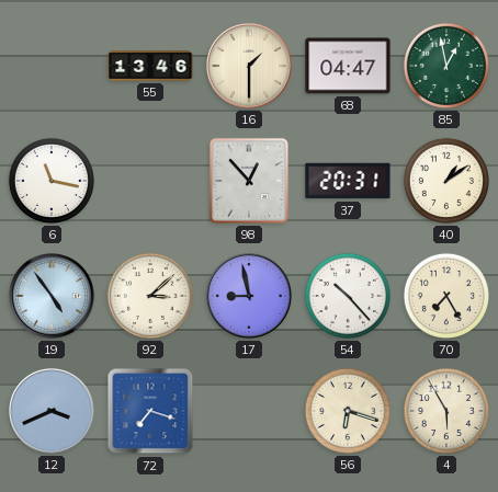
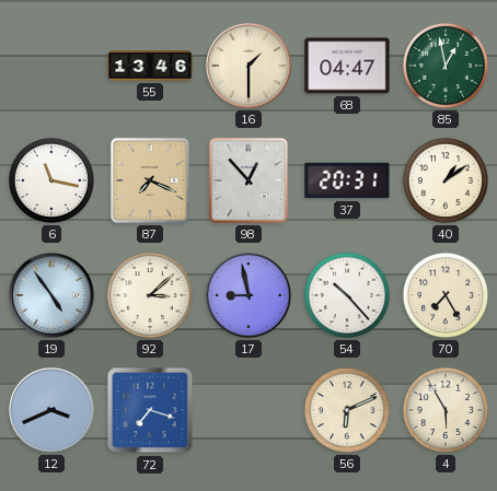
87: none -> 7:19
56: 6:18 -> 6:11
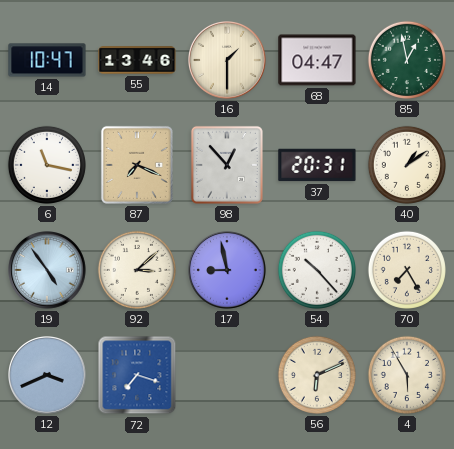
14: none -> 10:47
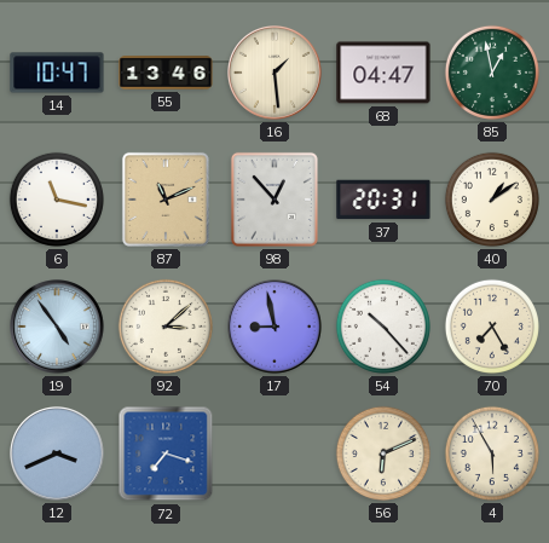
16: 1:30 -> 1:29
87: 7:19 -> 11:11
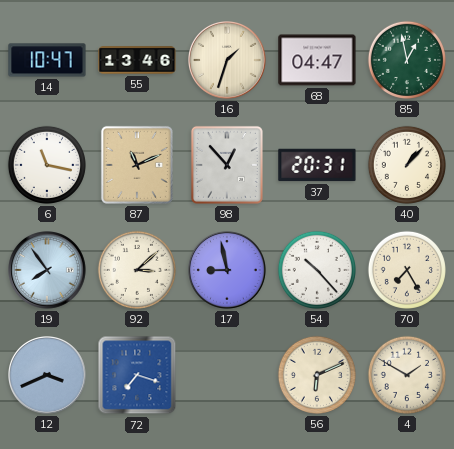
16: 1:29 -> 1:33
40: 1:09 -> 1:07
19: 4:54 -> 7:54
4: 5:55 -> 1:50
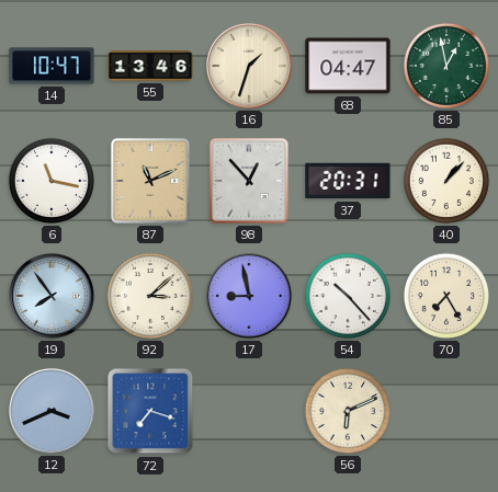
4: 1:50 -> none
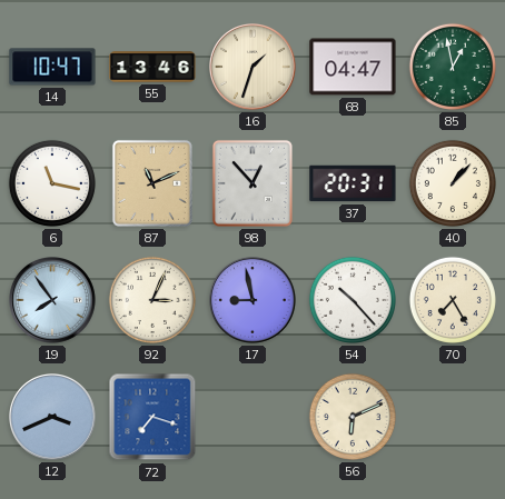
92: 3:08 -> 3:04
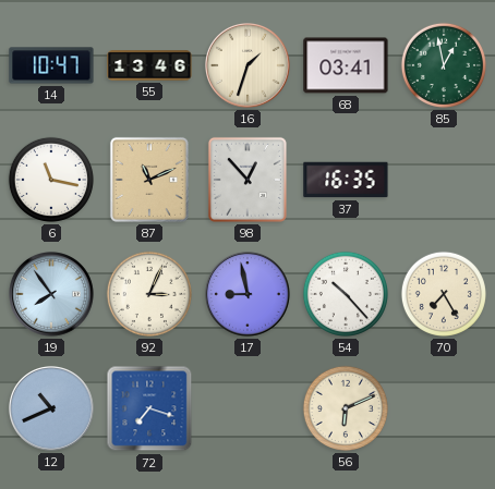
68: 04:47 -> 03:41
37: 20:31 -> 16:35
40: 1:07 -> none
12: 3:41 -> 10:41
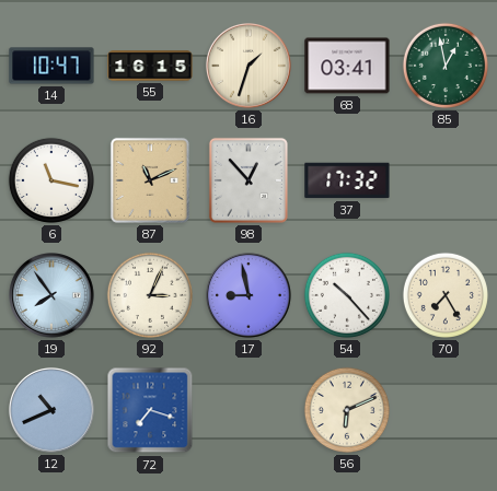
55: 13:46 -> 16:15
37: 16:35 -> 17:32
